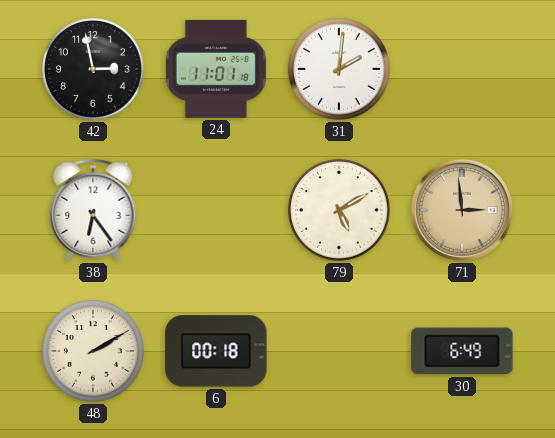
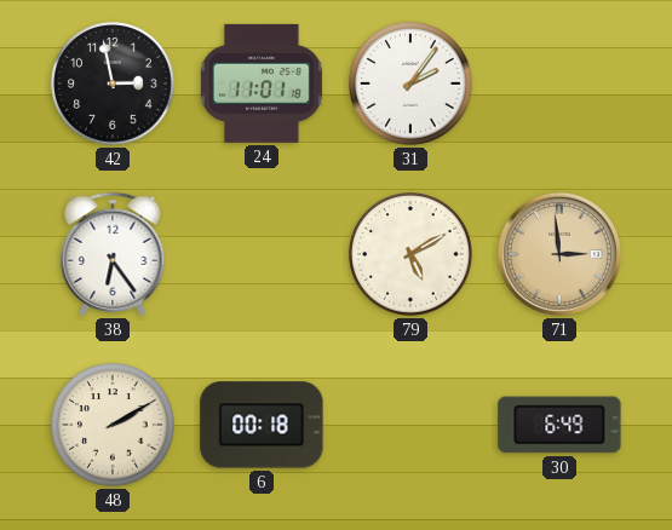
31: 2:01 -> 2:06
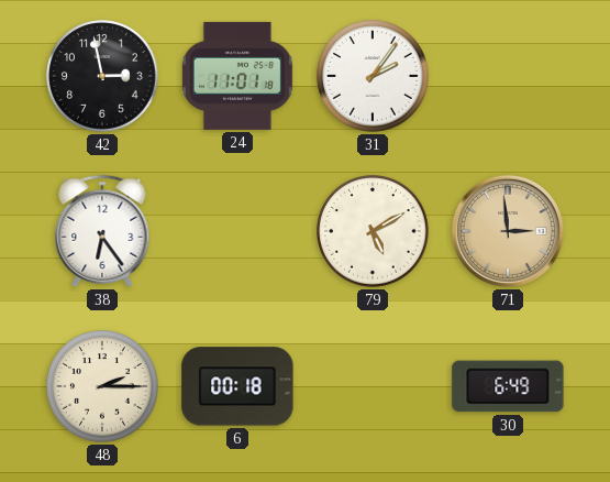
48: 2:10 -> 2:15
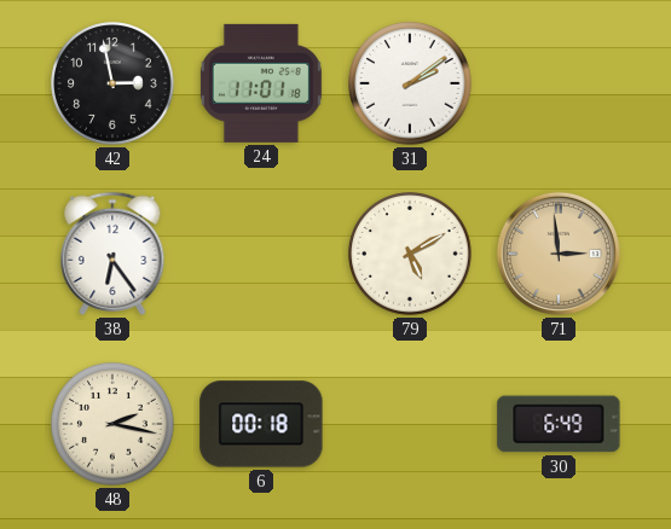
31: 2:06 -> 2:09
48: 2:15 -> 2:17
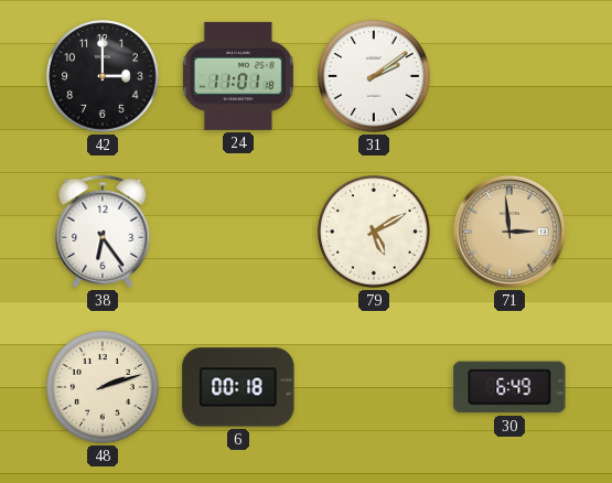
42: 2:58 -> 3:00
48: 2:17 -> 2:12
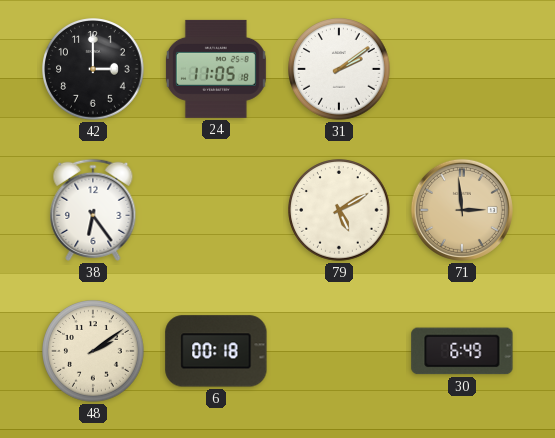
24: 11:01 -> 11:05
48: 2:12 -> 2:09
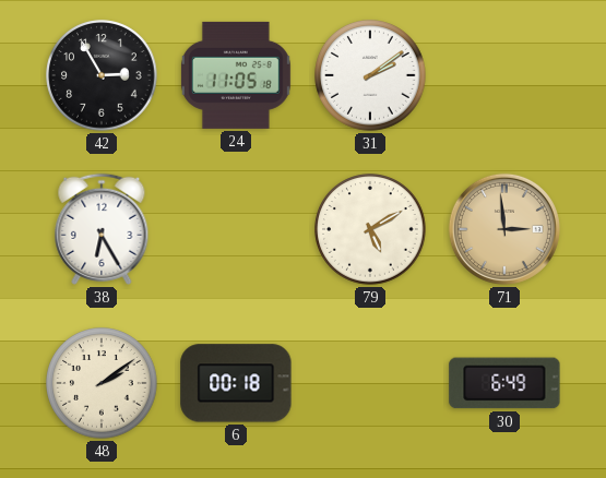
42: 3:00 -> 2:55
38: 6:24 -> 6:25
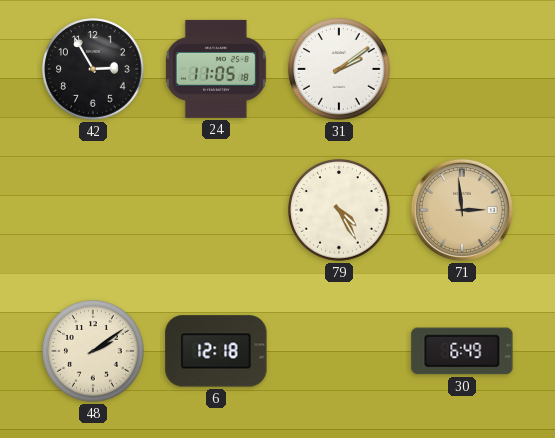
38: 6:25 -> none
79: 5:10 -> 4:25
6: 00:18 -> 12:18
